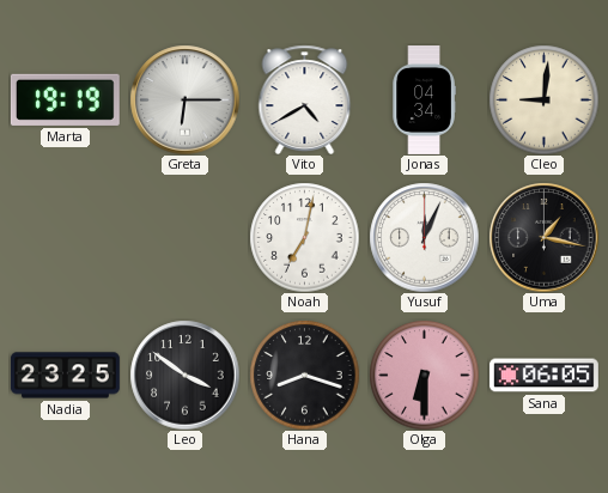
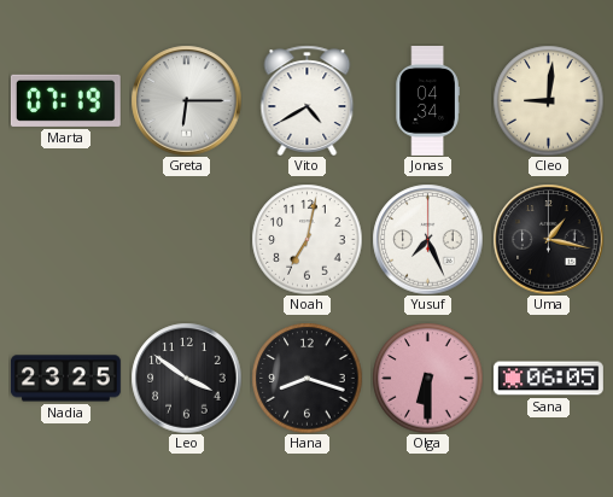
Marta: 19:19 -> 07:19
Yusuf: 12:04 -> 7:26
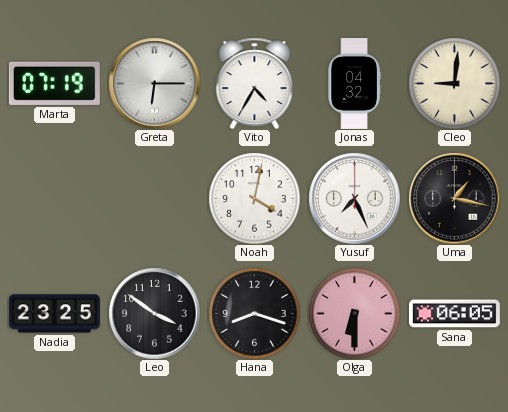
Vito: 4:40 -> 4:35
Jonas: 04:34 -> 04:32
Noah: 7:02 -> 4:02
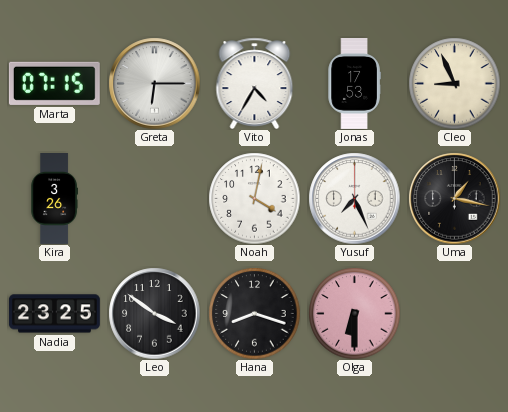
Marta: 07:19 -> 07:15
Jonas: 04:32 -> 17:53
Cleo: 9:01 -> 8:56
Kira: none -> 3:26
Sana: 06:05 -> none
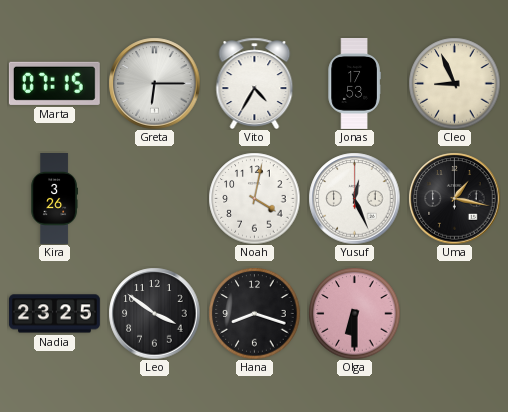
Yusuf: 7:26 -> 12:26
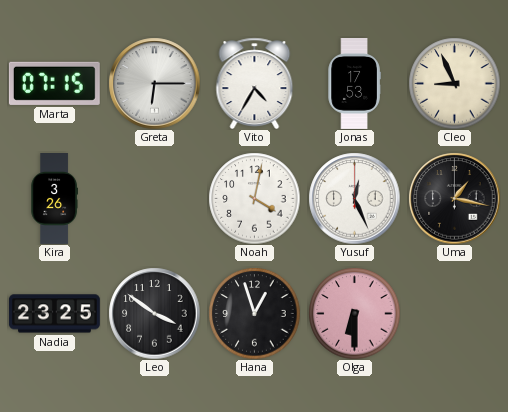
Hana: 8:18 -> 12:57
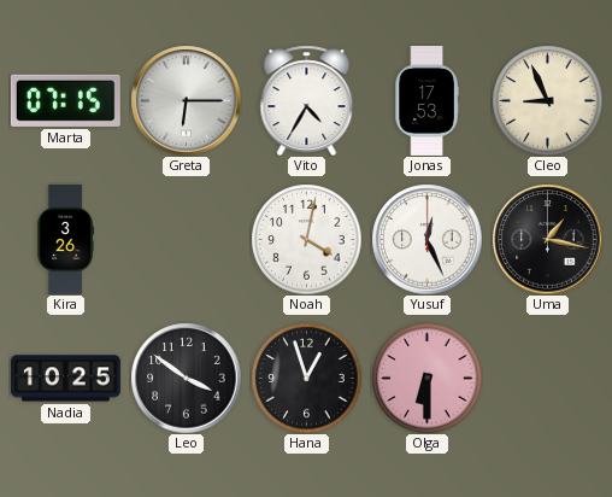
Nadia: 23:25 -> 10:25
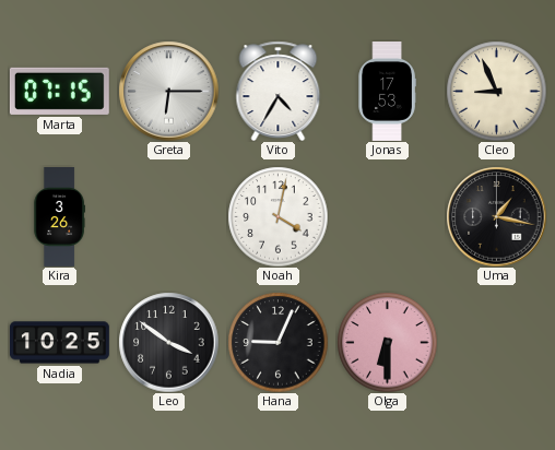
Yusuf: 12:26 -> none
Hana: 12:57 -> 9:04
